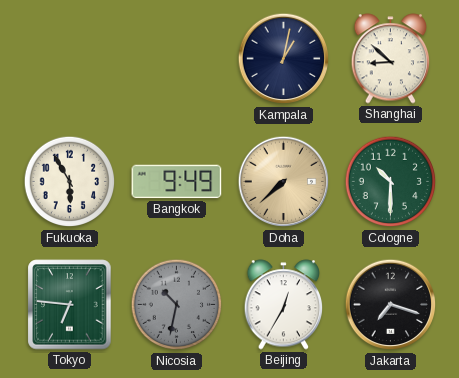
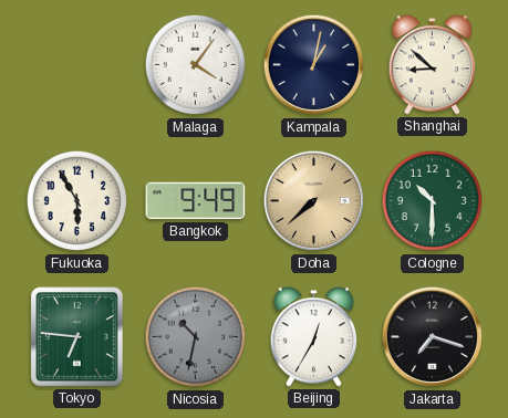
Malaga: none -> 4:06
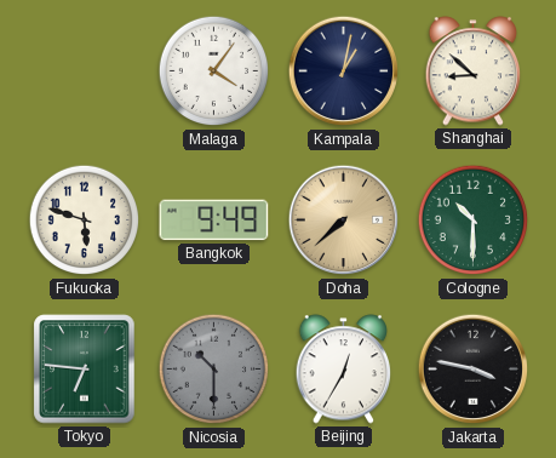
Fukuoka: 5:55 -> 5:48
Nicosia: 10:32 -> 10:30
Jakarta: 7:18 -> 3:47
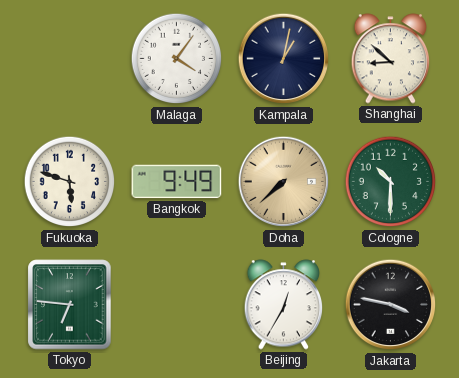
Nicosia: 10:30 -> none
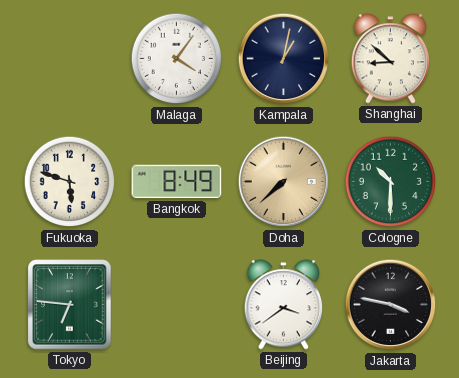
Bangkok: 9:49 -> 8:49
Beijing: 12:35 -> 3:39
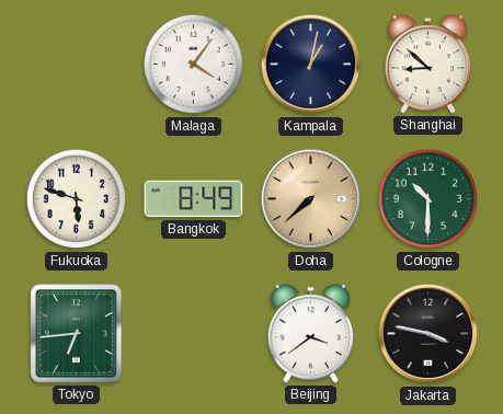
Tokyo: 6:46 -> 6:44
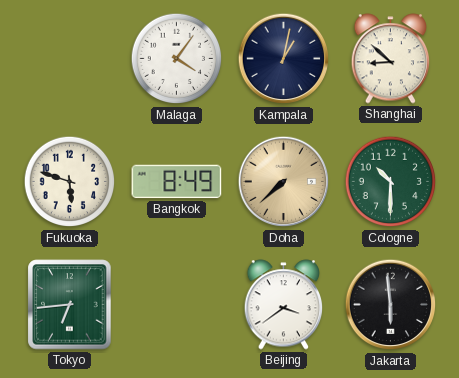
Jakarta: 3:47 -> 5:59
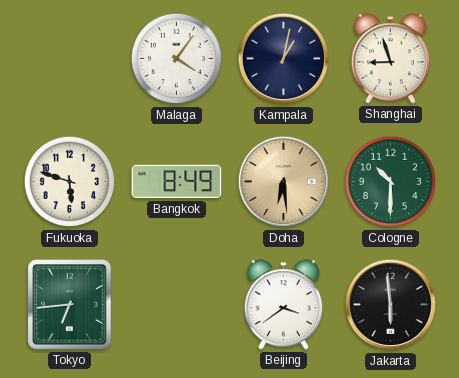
Shanghai: 8:52 -> 8:57
Doha: 7:38 -> 6:29
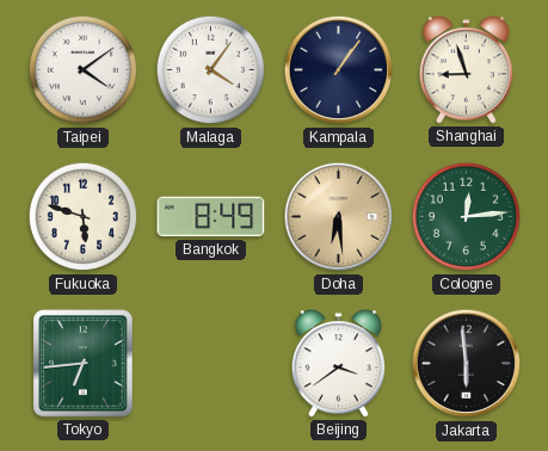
Taipei: none -> 4:09
Kampala: 1:02 -> 1:06
Cologne: 10:30 -> 12:14
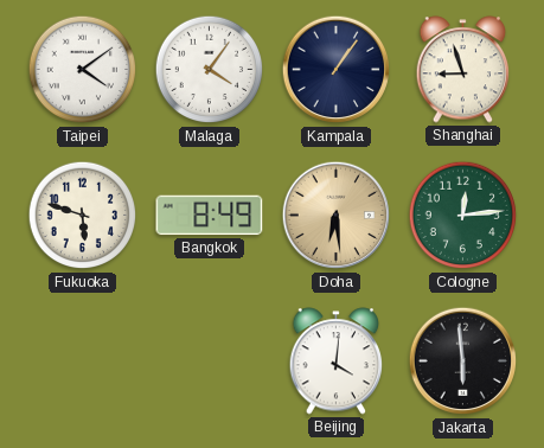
Tokyo: 6:44 -> none
Beijing: 3:39 -> 4:01
